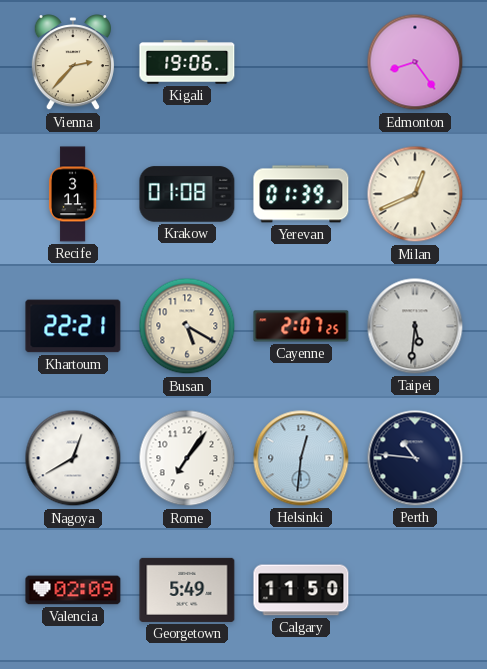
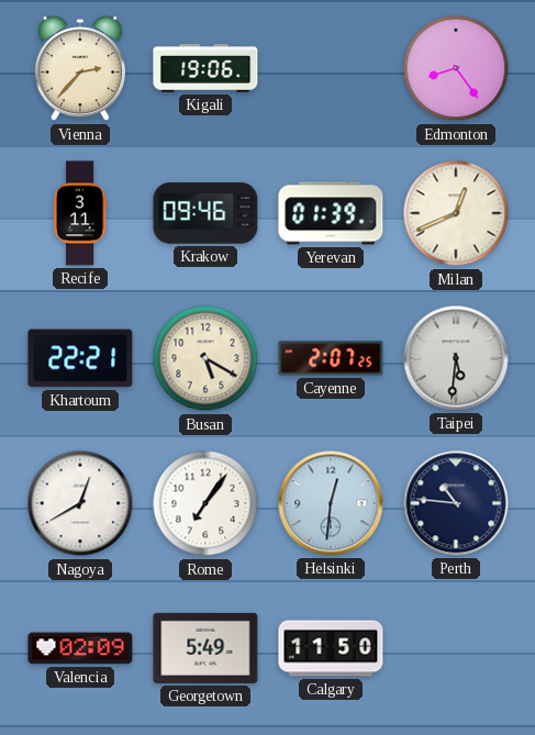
Krakow: 01:08 -> 09:46
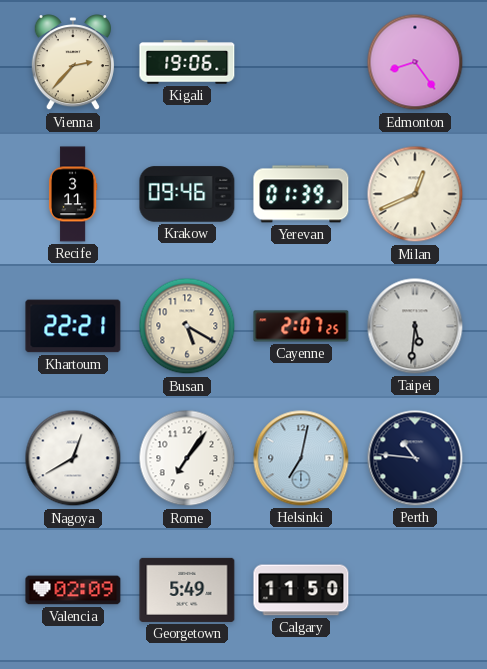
Helsinki: 12:31 -> 7:02
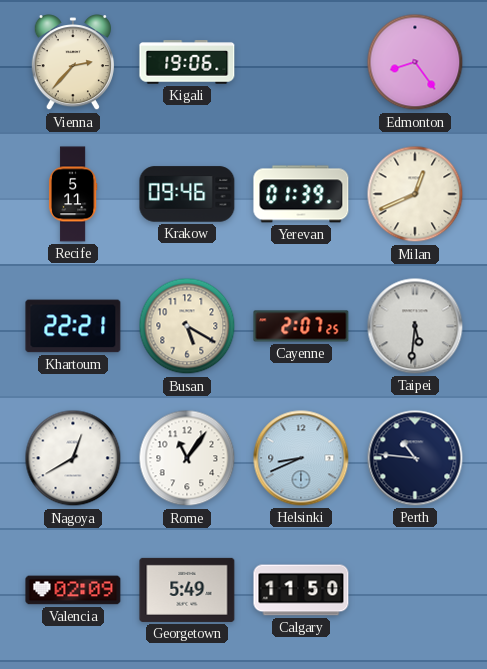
Recife: 3:11 -> 5:11
Rome: 7:06 -> 11:06
Helsinki: 7:02 -> 8:41
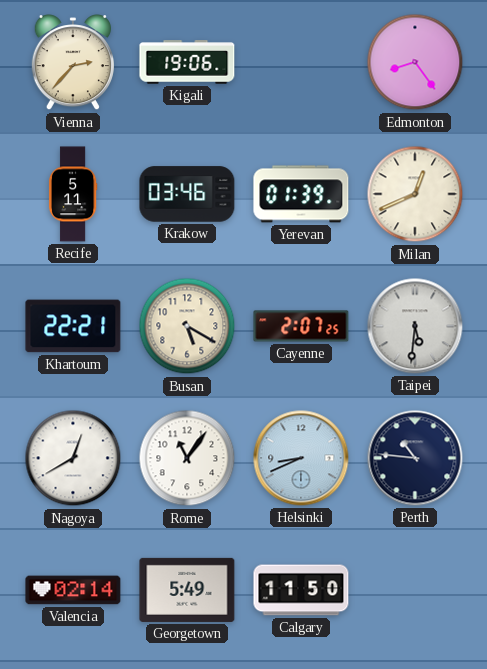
Krakow: 09:46 -> 03:46
Valencia: 02:09 -> 02:14
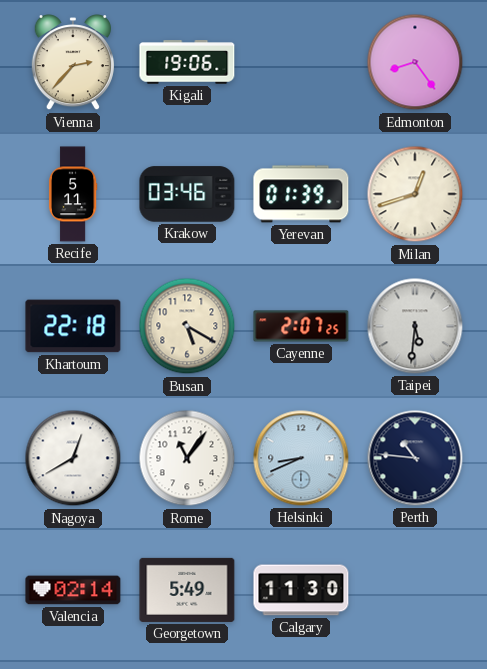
Milan: 12:41 -> 12:42
Khartoum: 22:21 -> 22:18
Calgary: 11:50 -> 11:30
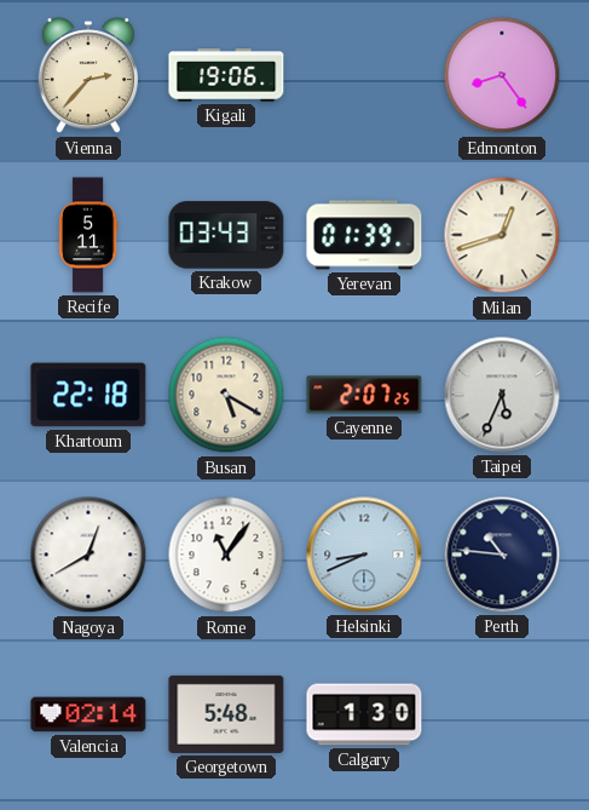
Krakow: 03:46 -> 03:43
Taipei: 5:31 -> 5:34
Georgetown: 5:49 -> 5:48
Calgary: 11:30 -> 1:30
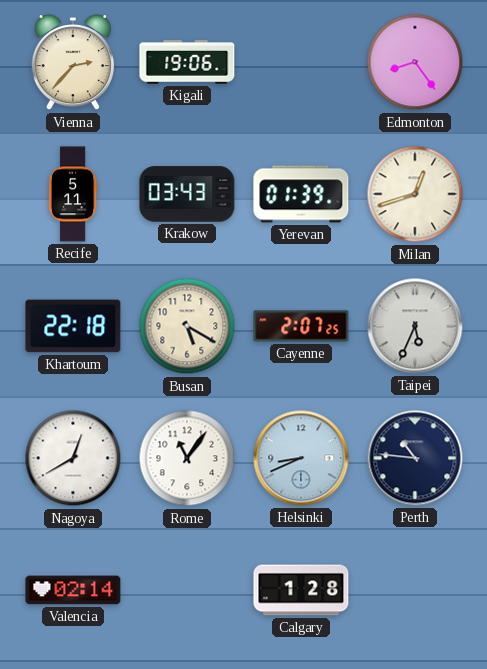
Georgetown: 5:48 -> none
Calgary: 1:30 -> 1:28
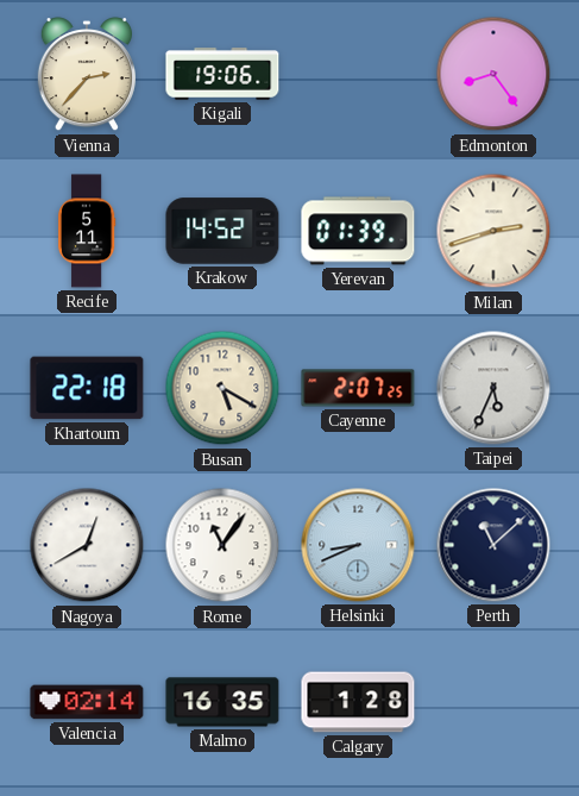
Krakow: 03:43 -> 14:52
Milan: 12:42 -> 2:42
Perth: 10:46 -> 11:08
Malmo: none -> 16:35
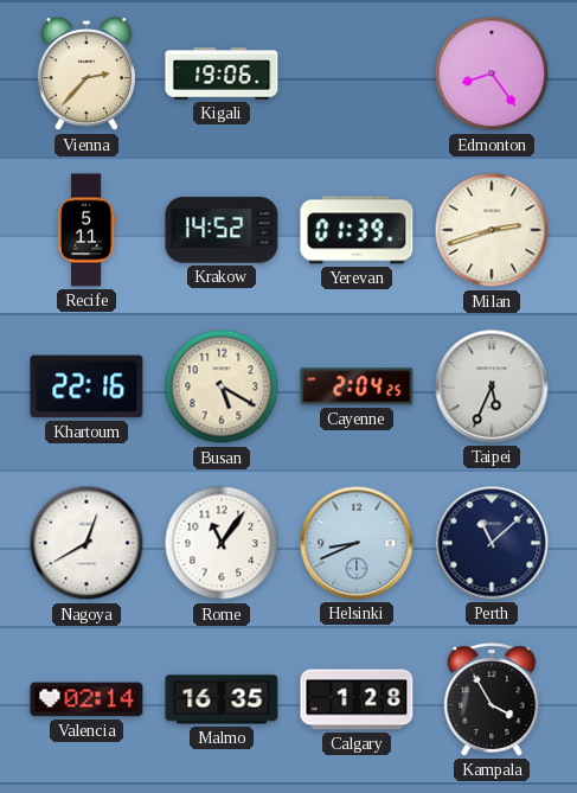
Khartoum: 22:18 -> 22:16
Cayenne: 2:07 -> 2:04
Kampala: none -> 3:55
